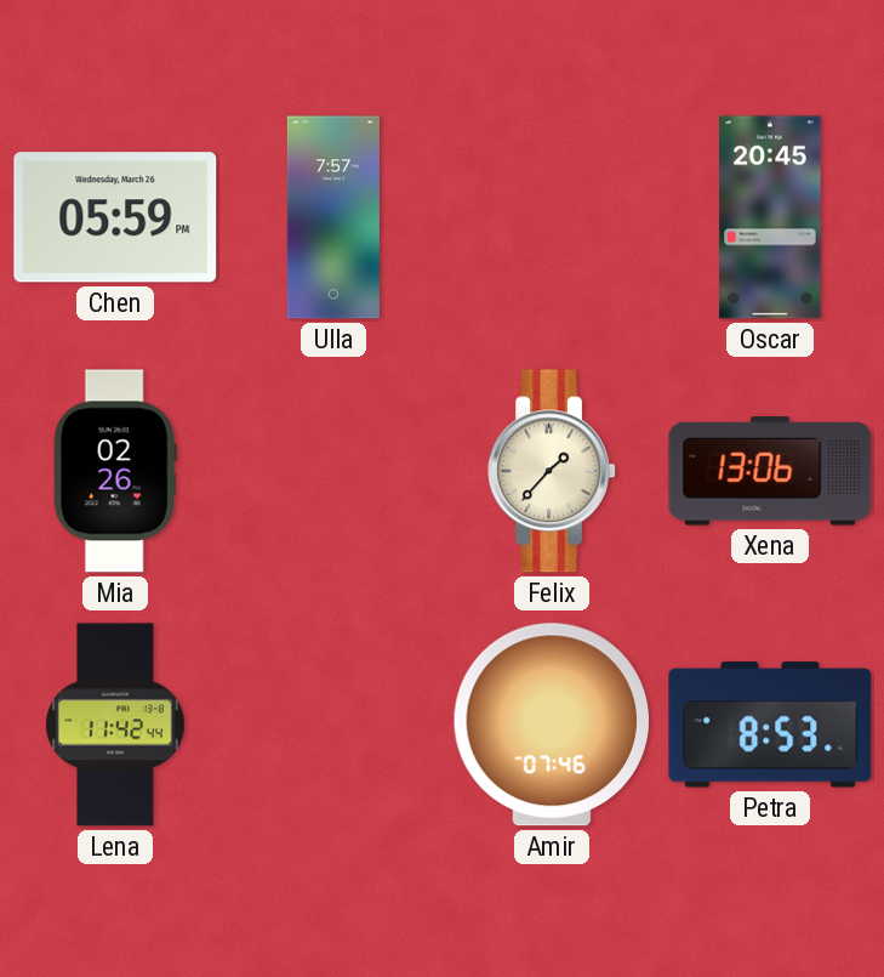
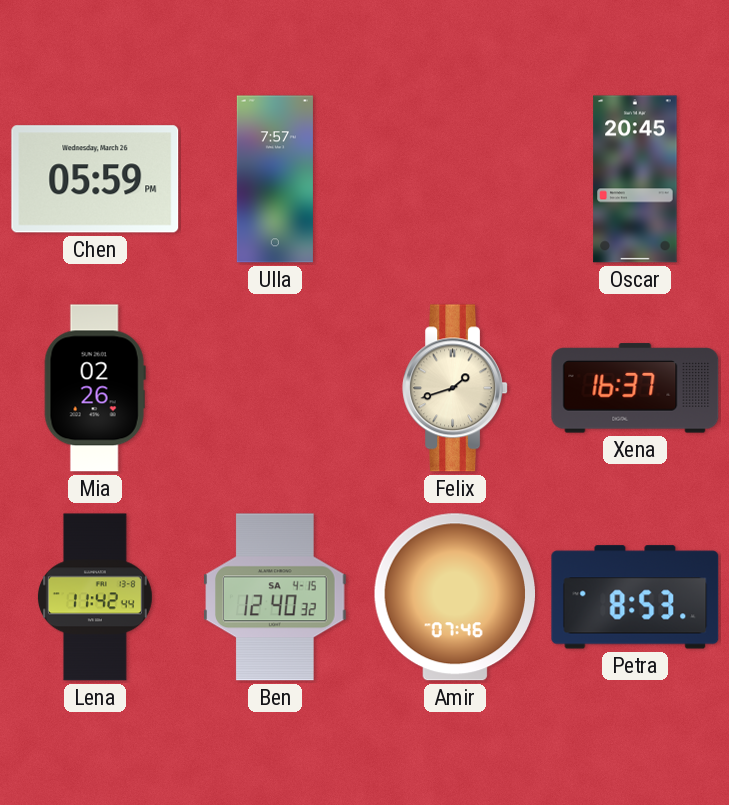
Felix: 1:37 -> 1:42
Xena: 13:06 -> 16:37
Ben: none -> 12:40
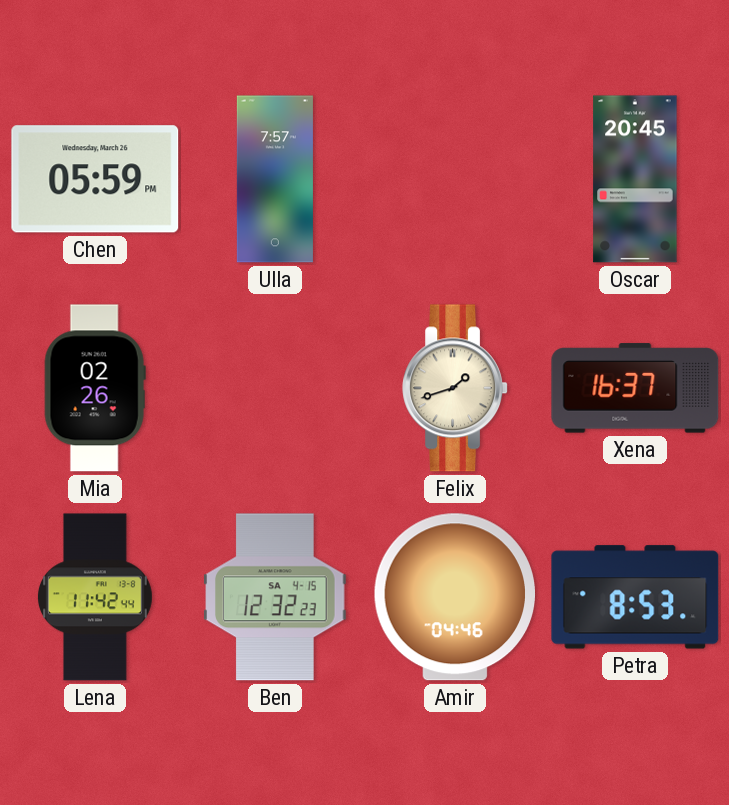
Ben: 12:40 -> 12:32
Amir: 07:46 -> 04:46
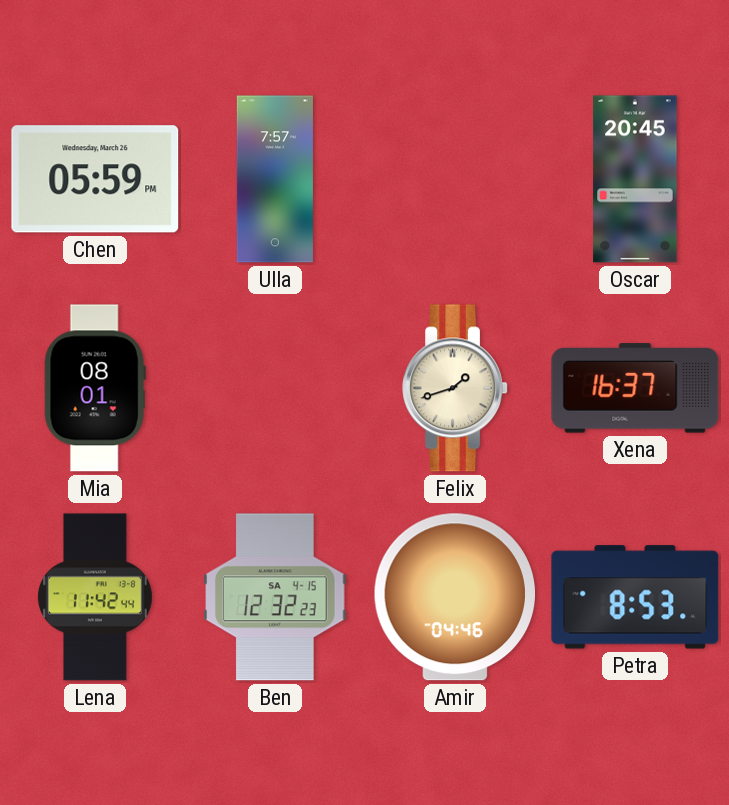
Mia: 02:26 -> 08:01
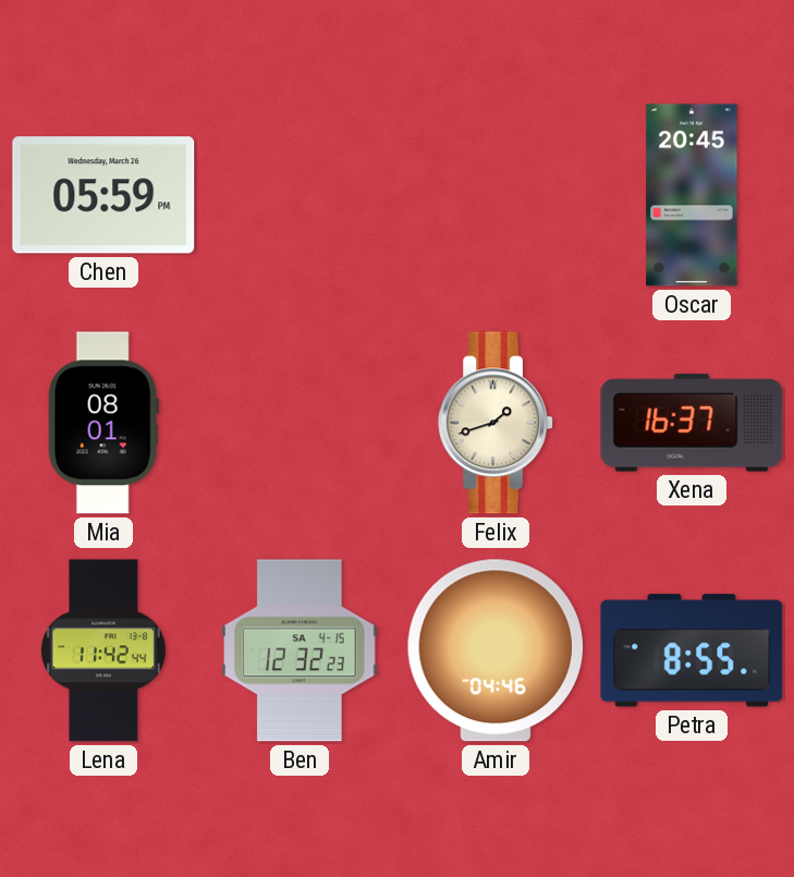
Ulla: 7:57 -> none
Petra: 8:53 -> 8:55
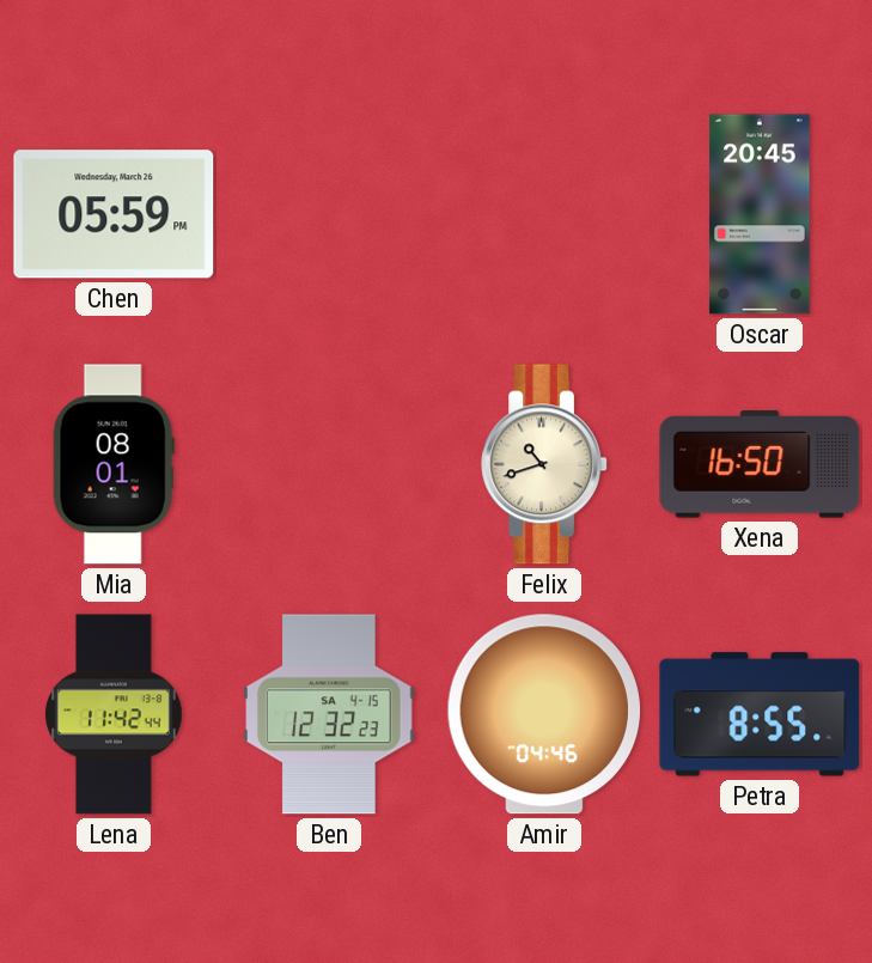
Felix: 1:42 -> 10:42
Xena: 16:37 -> 16:50
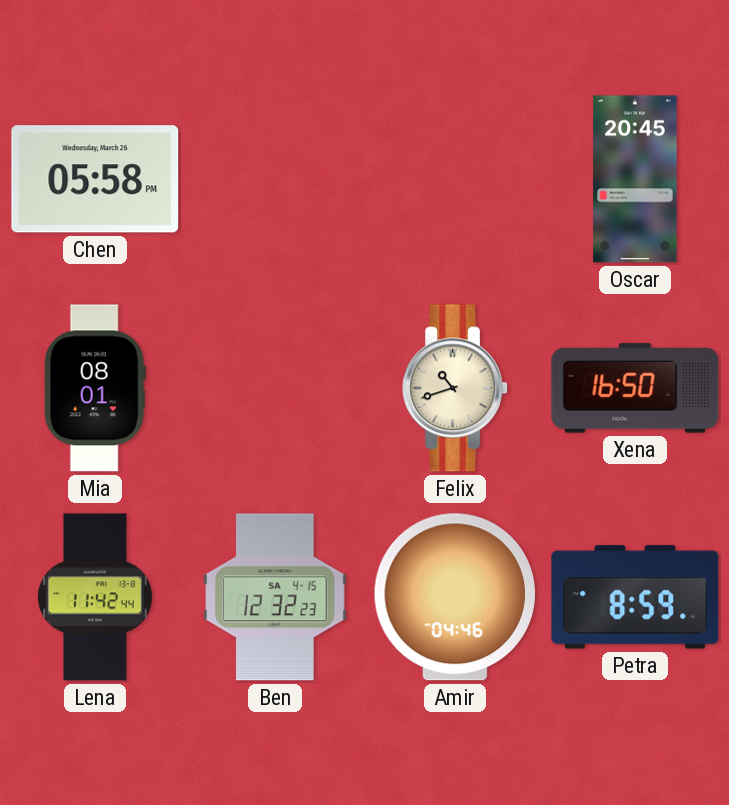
Chen: 05:59 -> 05:58
Petra: 8:55 -> 8:59
